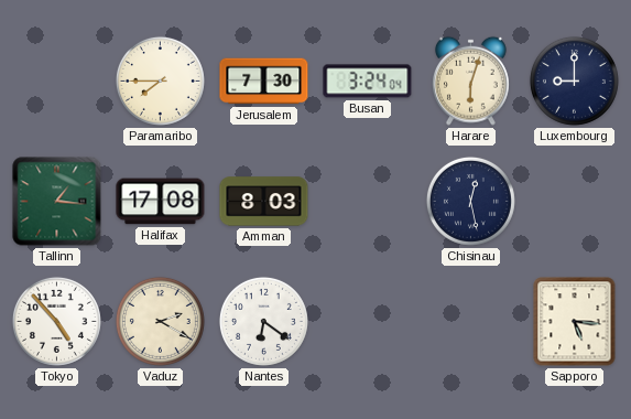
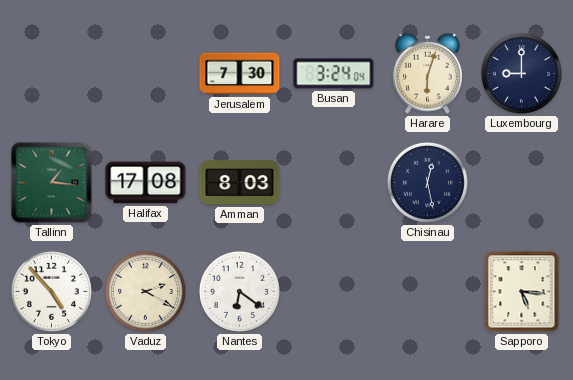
Paramaribo: 7:45 -> none
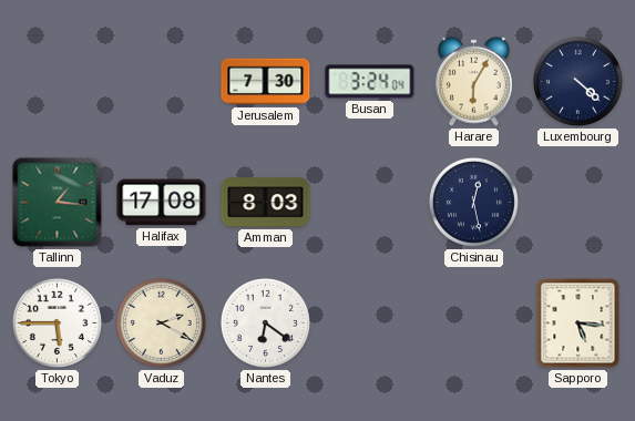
Harare: 6:03 -> 6:05
Luxembourg: 9:00 -> 4:22
Tokyo: 4:53 -> 5:45
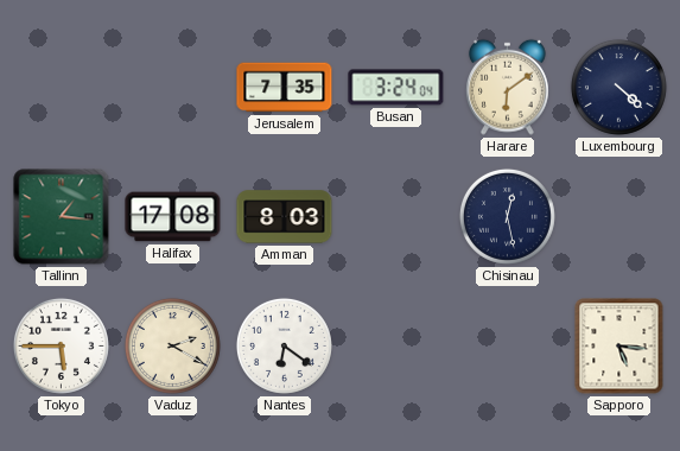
Jerusalem: 7:30 -> 7:35
Harare: 6:05 -> 6:09
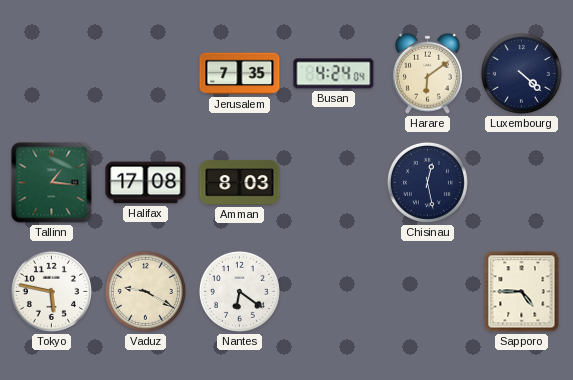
Busan: 3:24 -> 4:24
Tokyo: 5:45 -> 5:47
Vaduz: 2:20 -> 9:20
Sapporo: 5:16 -> 4:45
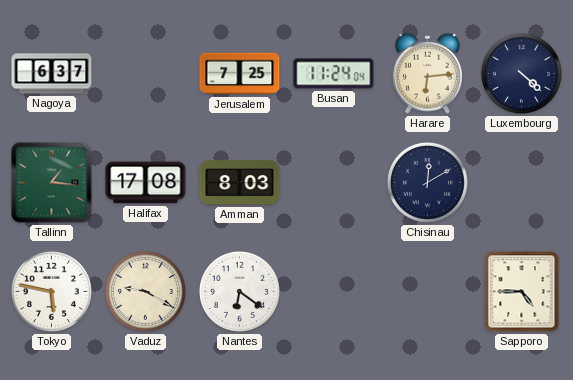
Nagoya: none -> 6:37
Jerusalem: 7:35 -> 7:25
Busan: 4:24 -> 11:24
Harare: 6:09 -> 6:14
Chisinau: 12:28 -> 12:10
